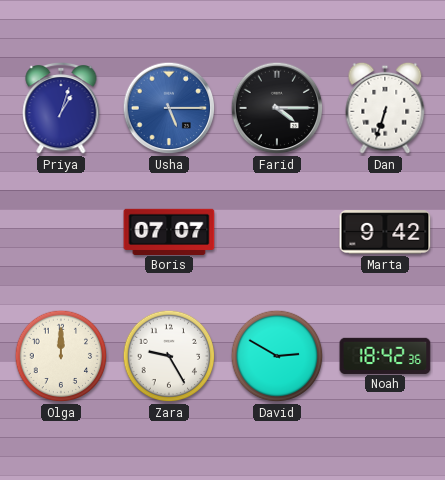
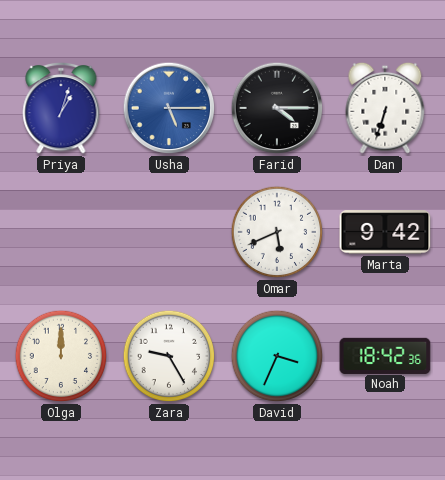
Boris: 07:07 -> none
Omar: none -> 5:41
David: 2:50 -> 3:34
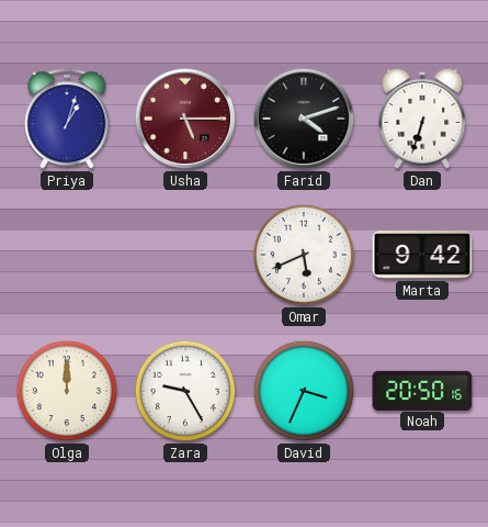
Usha dial: blue -> burgundy
Farid: 4:15 -> 4:12
Noah: 18:42 -> 20:50
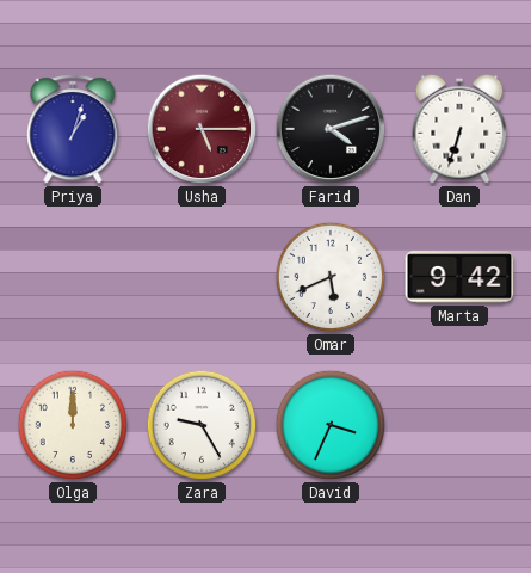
Noah: 20:50 -> none
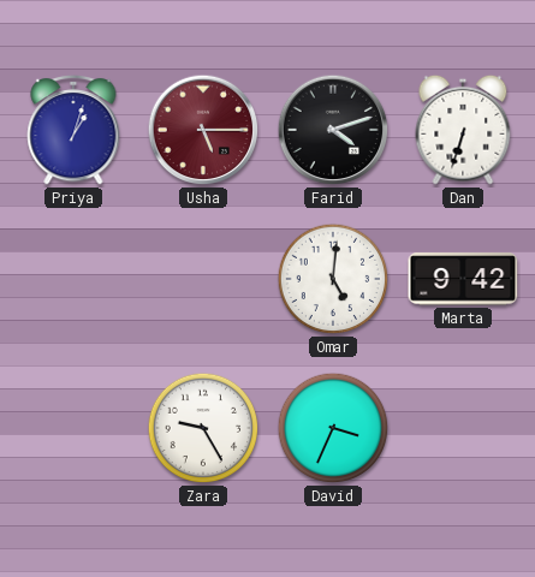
Omar: 5:41 -> 5:01
Olga: 12:00 -> none
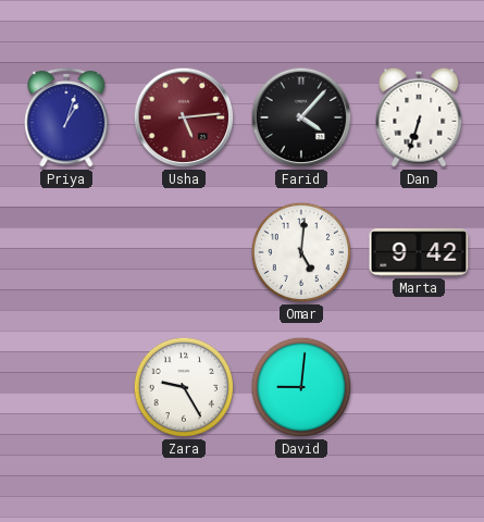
Usha: 5:15 -> 5:14
Farid: 4:12 -> 4:07
David: 3:34 -> 9:01
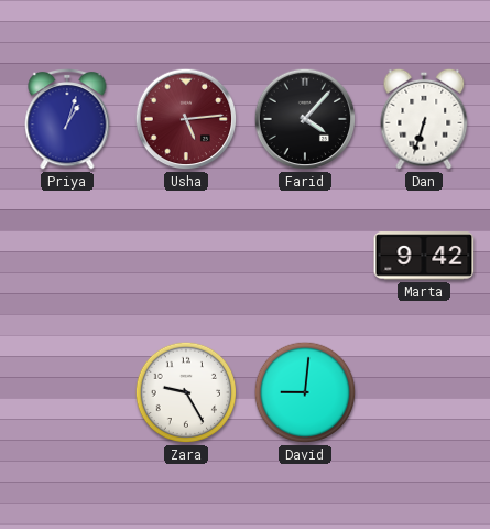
Omar: 5:01 -> none
